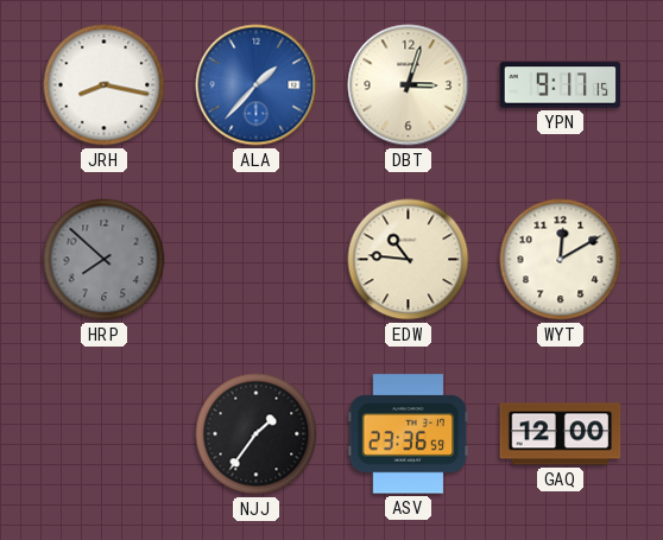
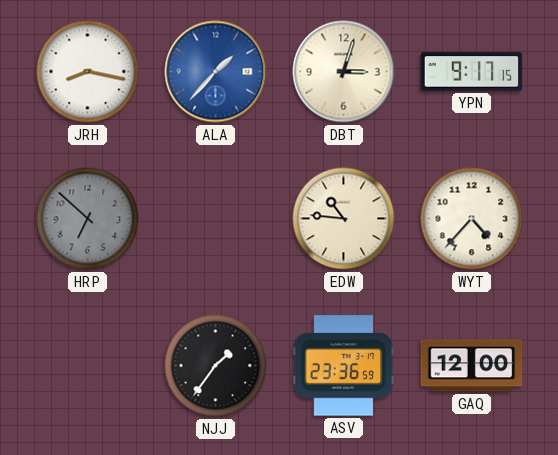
HRP: 7:52 -> 6:52
WYT: 12:10 -> 4:37
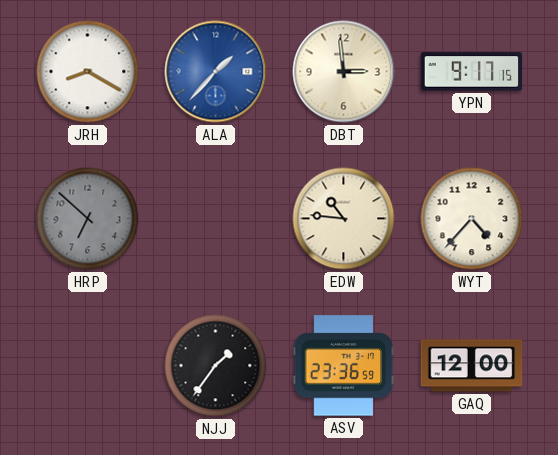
JRH: 8:17 -> 8:20
DBT: 3:03 -> 2:59
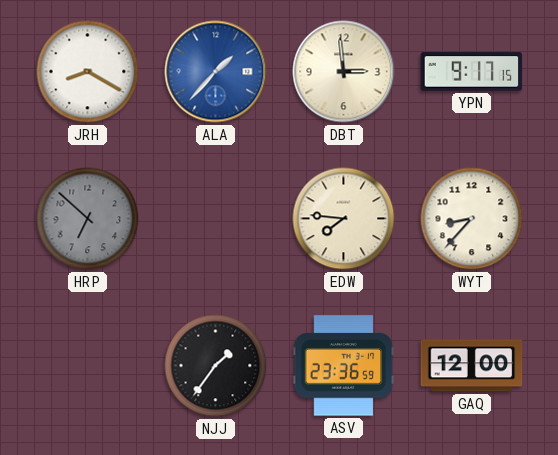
EDW: 10:46 -> 7:46
WYT: 4:37 -> 8:37
